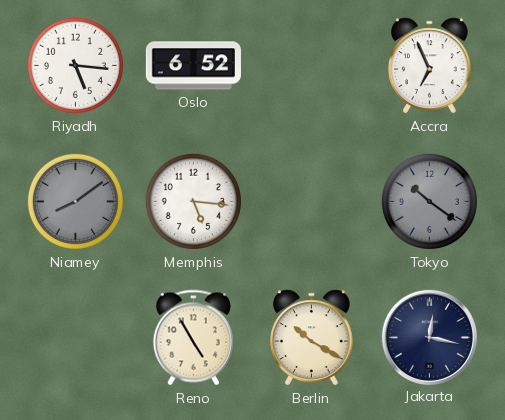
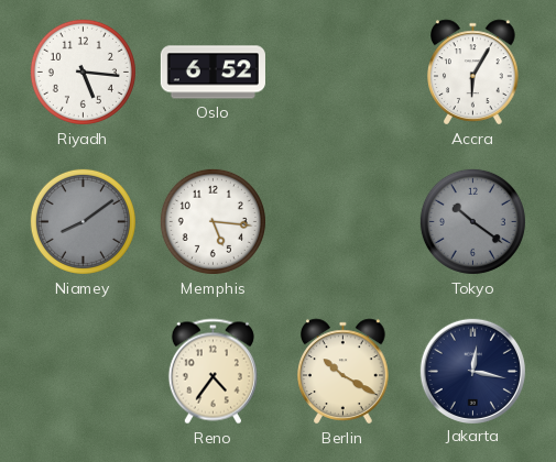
Accra: 6:56 -> 6:05
Reno: 4:55 -> 4:36
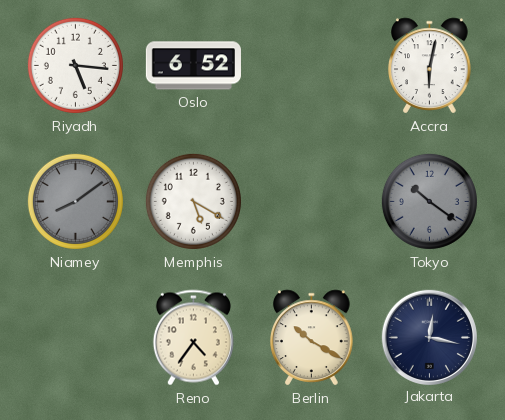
Accra: 6:05 -> 6:02
Memphis: 5:16 -> 5:20
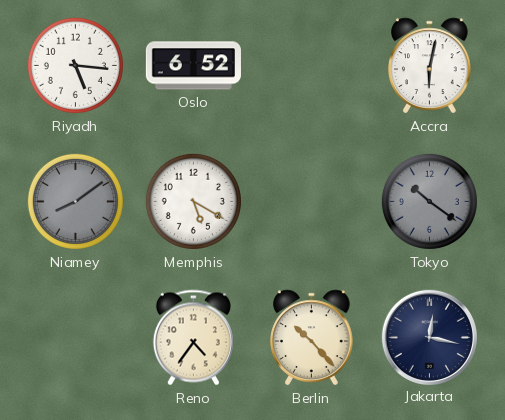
Berlin: 10:20 -> 10:23
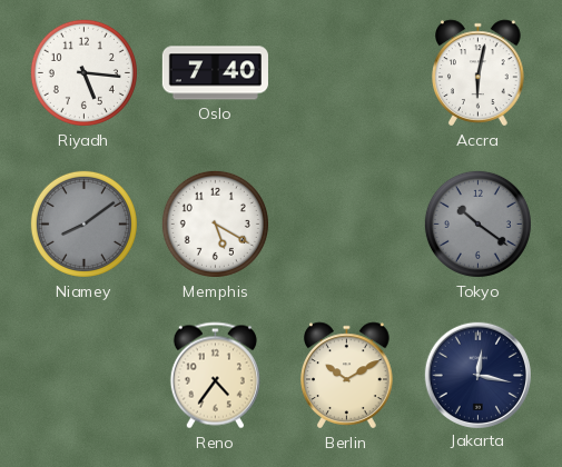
Oslo: 6:52 -> 7:40
Berlin: 10:23 -> 10:10
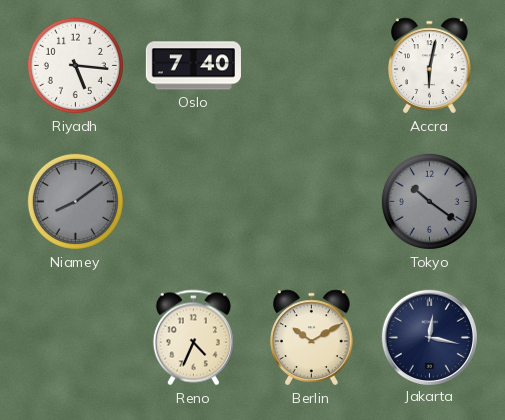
Memphis: 5:20 -> none
Reno: 4:36 -> 4:34
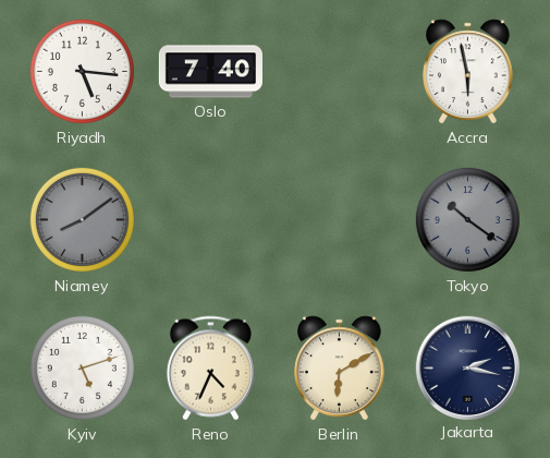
Accra: 6:02 -> 5:58
Kyiv: none -> 5:12
Berlin: 10:10 -> 6:10
Jakarta: 12:17 -> 2:17
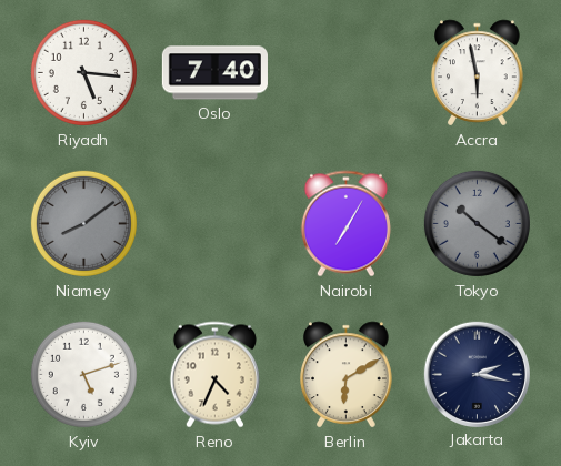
Nairobi: none -> 7:05
